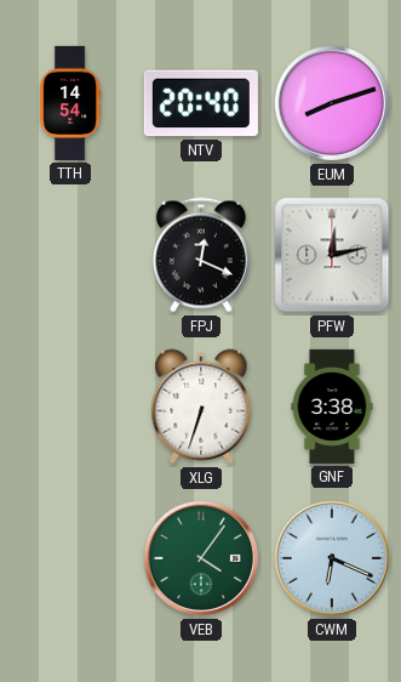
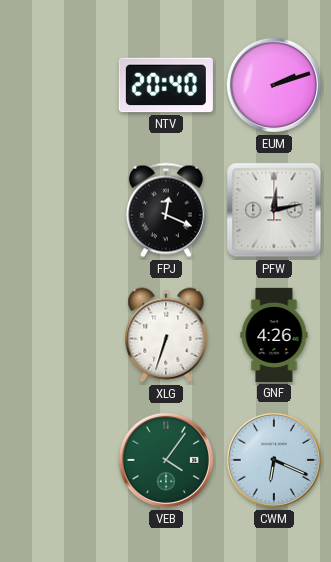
TTH: 14:54 -> none
EUM: 8:12 -> 2:12
GNF: 3:38 -> 4:26
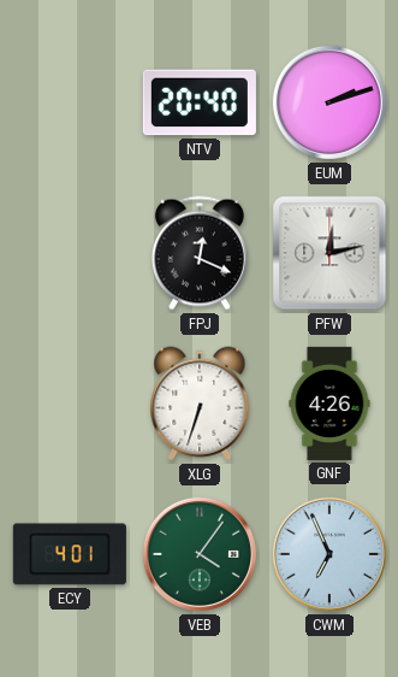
ECY: none -> 4:01
CWM: 6:19 -> 6:56
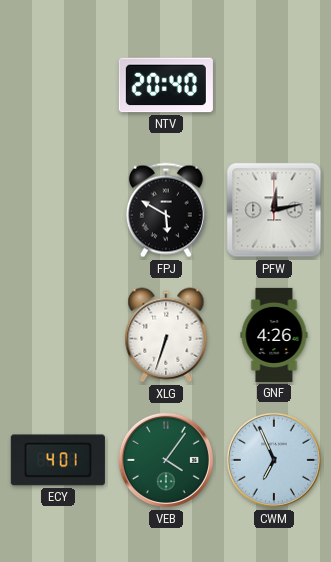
EUM: 2:12 -> none
FPJ: 12:19 -> 5:50
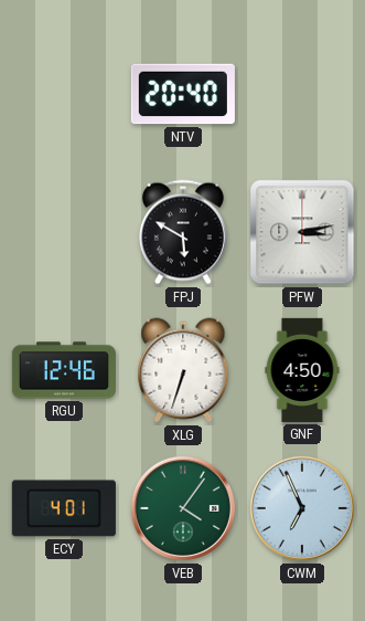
PFW: 12:13 -> 3:13
RGU: none -> 12:46
GNF: 4:26 -> 4:50
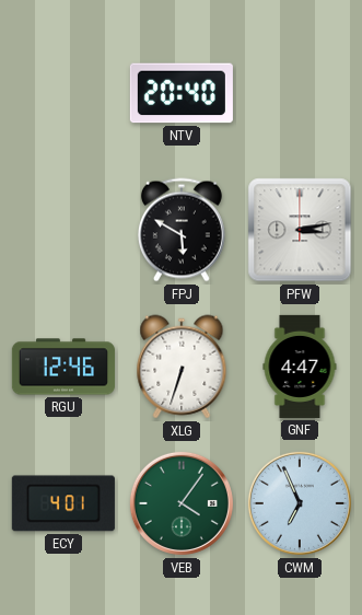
GNF: 4:50 -> 4:47
